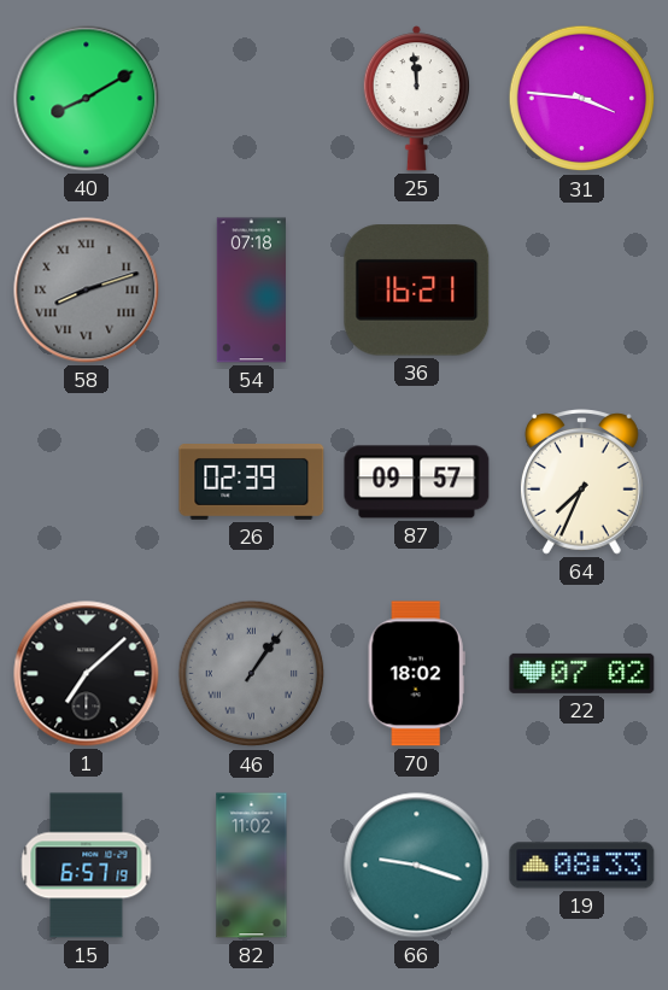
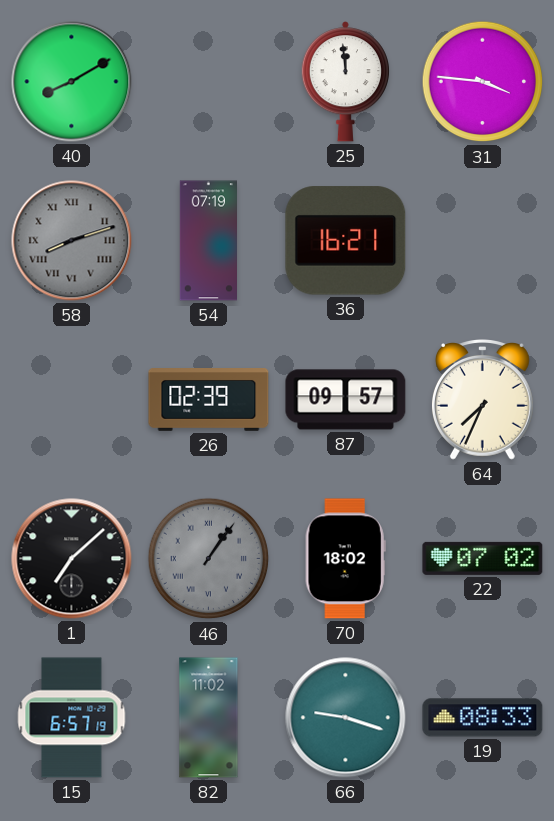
54: 07:18 -> 07:19
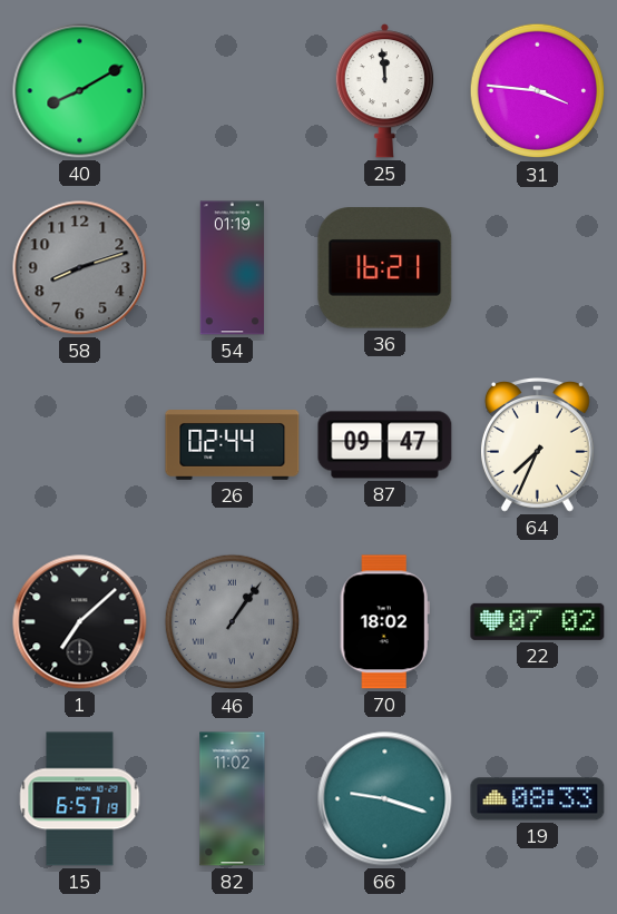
58 numerals: Roman -> Arabic
54: 07:19 -> 01:19
26: 02:39 -> 02:44
87: 09:57 -> 09:47
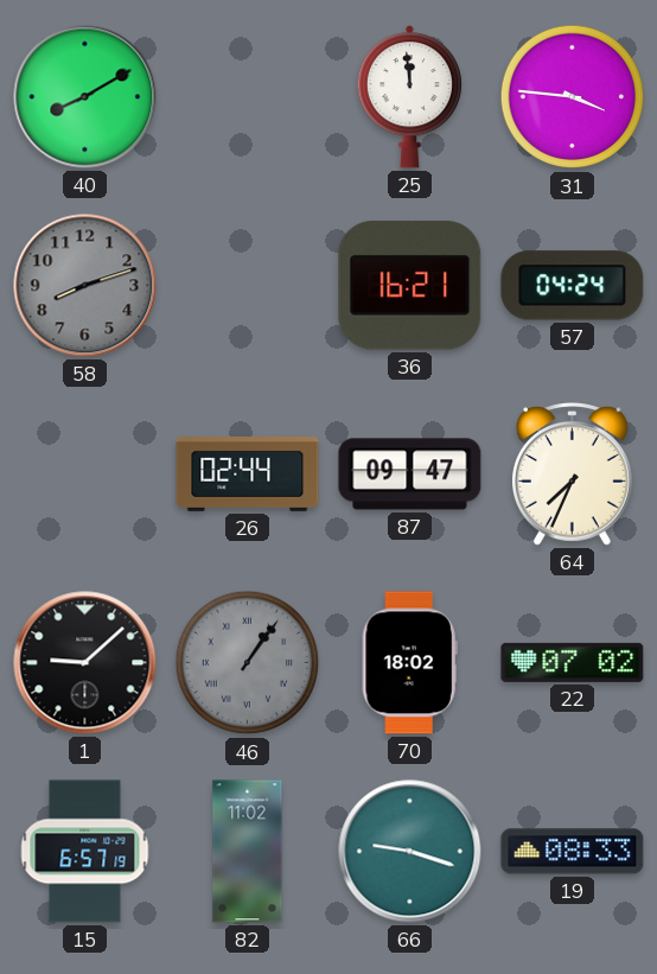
54: 01:19 -> none
57: none -> 04:24
1: 7:08 -> 9:08
